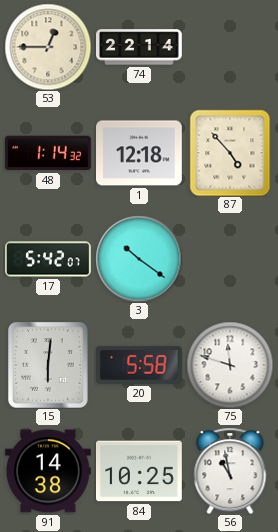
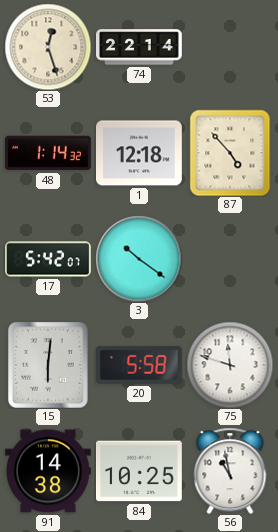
53: 12:45 -> 12:27
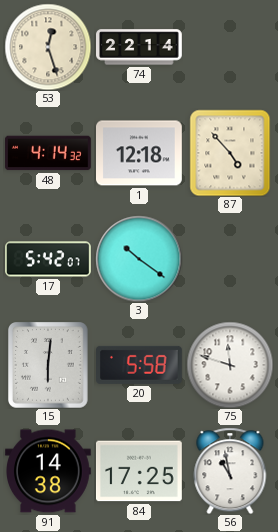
48: 1:14 -> 4:14
84: 10:25 -> 17:25
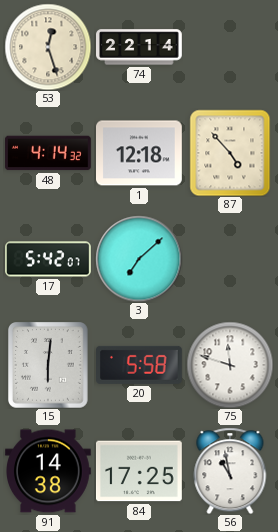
3: 10:21 -> 7:08
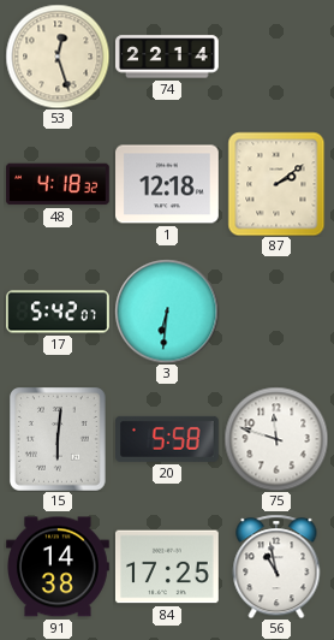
48: 4:14 -> 4:18
87: 4:53 -> 2:09
3: 7:08 -> 6:31
